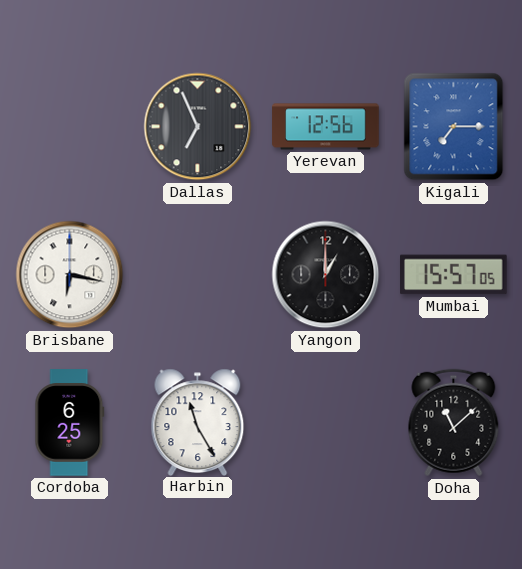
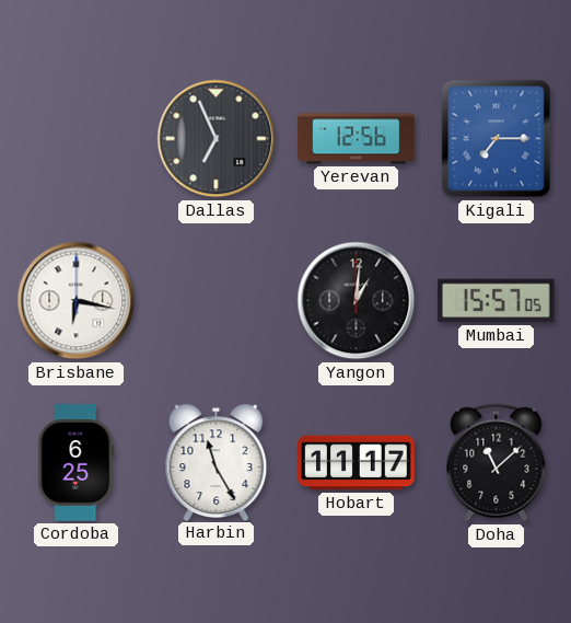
Yangon: 1:00 -> 1:01
Hobart: none -> 11:17
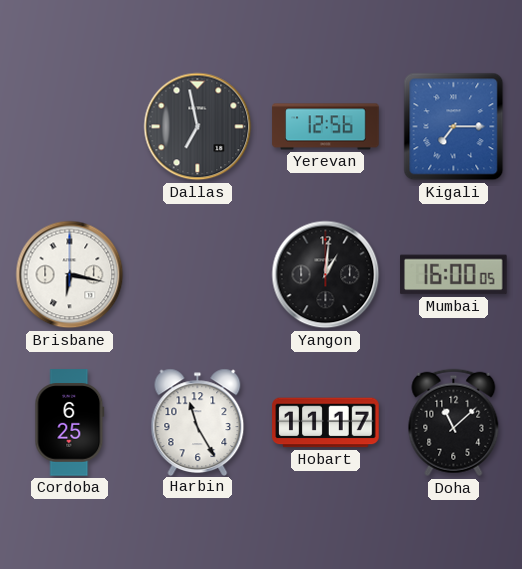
Dallas: 6:56 -> 6:58
Mumbai: 15:57 -> 16:00
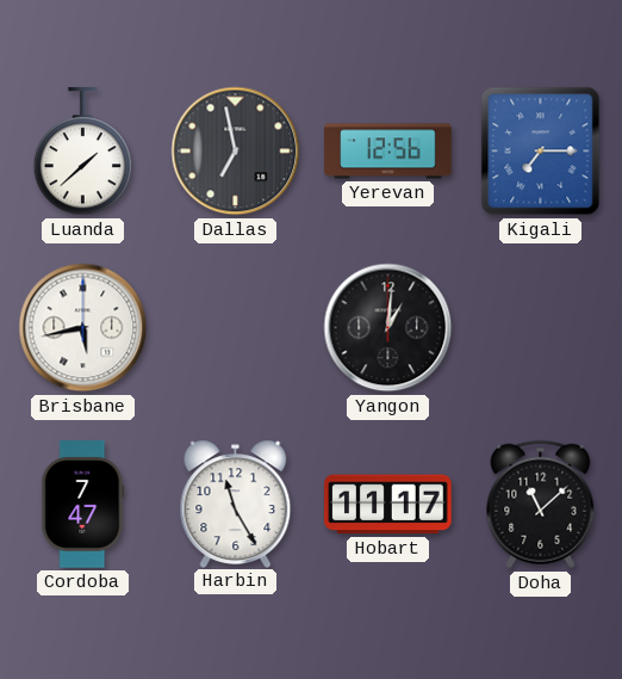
Luanda: none -> 1:38
Brisbane: 6:17 -> 5:43
Mumbai: 16:00 -> none
Cordoba: 6:25 -> 7:47
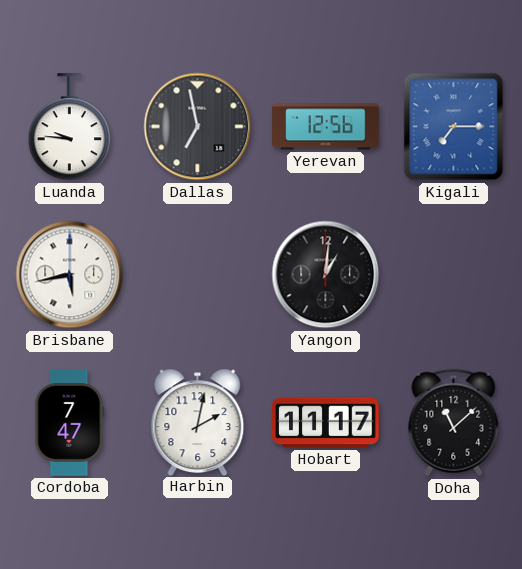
Luanda: 1:38 -> 9:46
Harbin: 11:25 -> 2:02
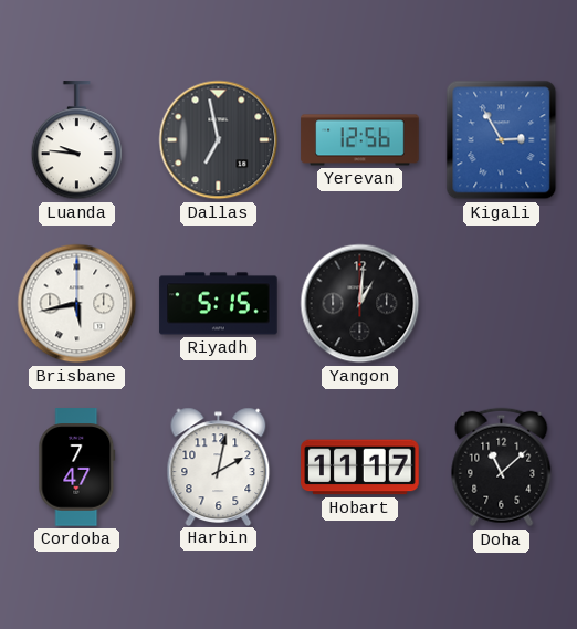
Kigali: 7:15 -> 2:55
Riyadh: none -> 5:15
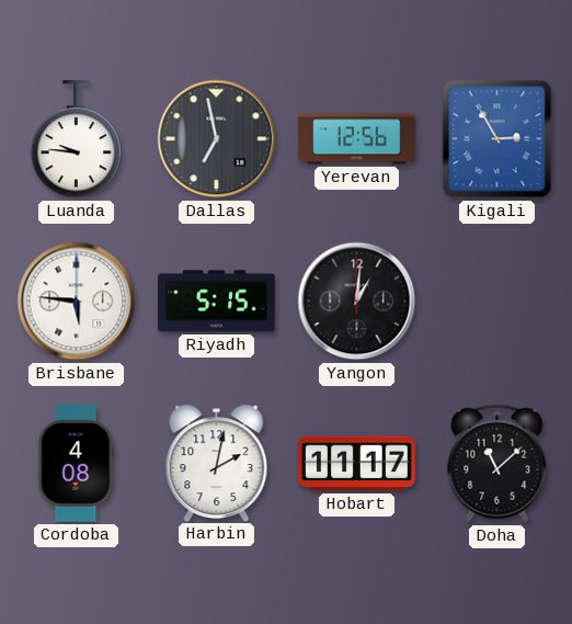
Brisbane: 5:43 -> 5:46
Cordoba: 7:47 -> 4:08
